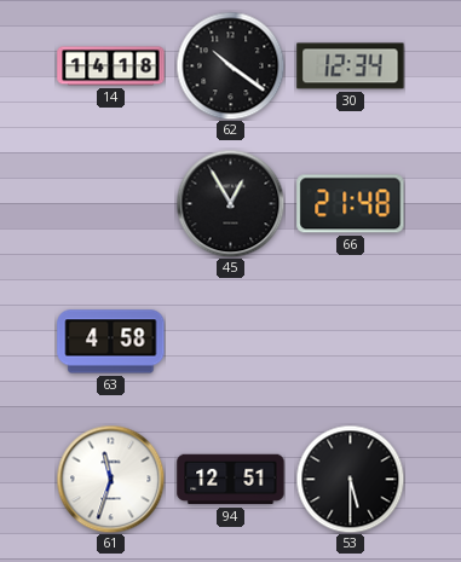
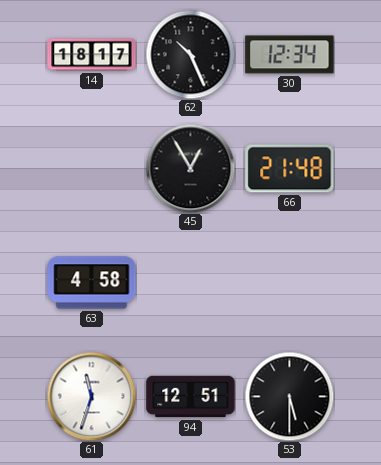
14: 14:18 -> 18:17
62: 10:21 -> 10:26
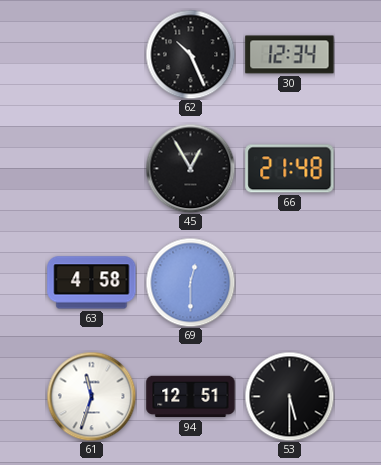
14: 18:17 -> none
69: none -> 12:30
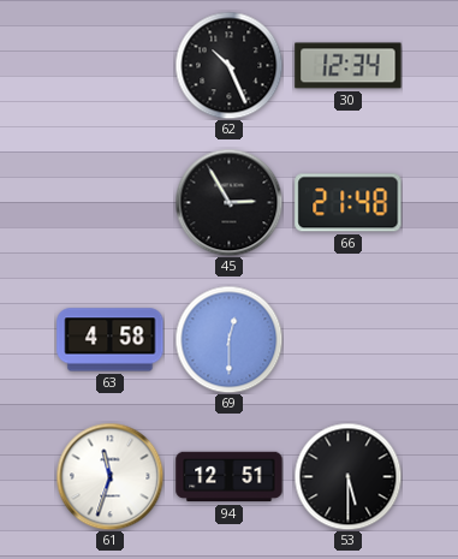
45: 12:55 -> 2:55
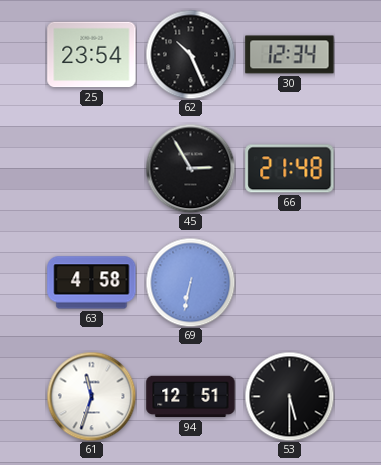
25: none -> 23:54
69: 12:30 -> 6:32
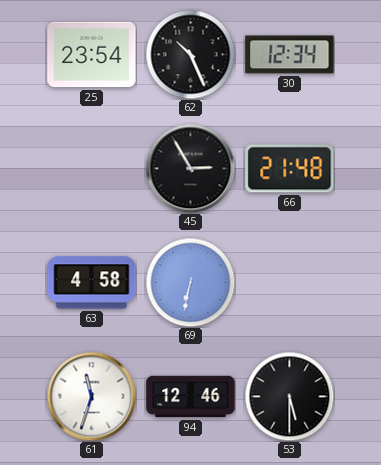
94: 12:51 -> 12:46
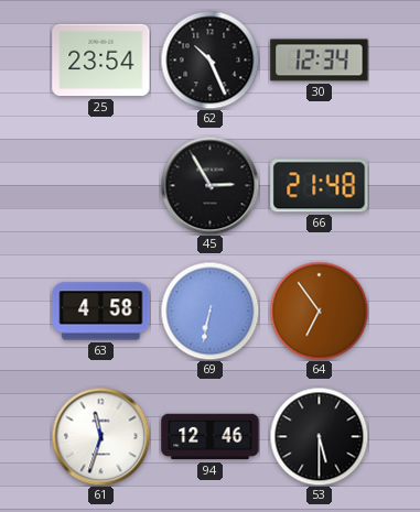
64: none -> 6:54
